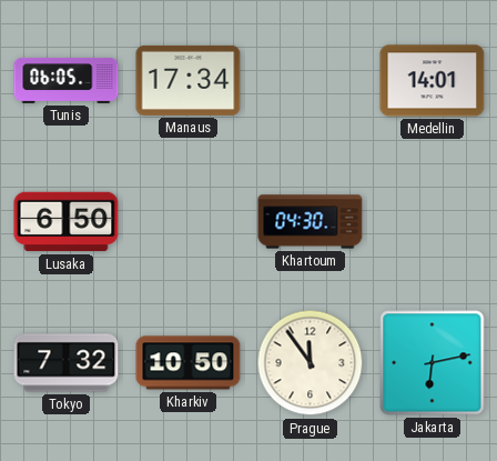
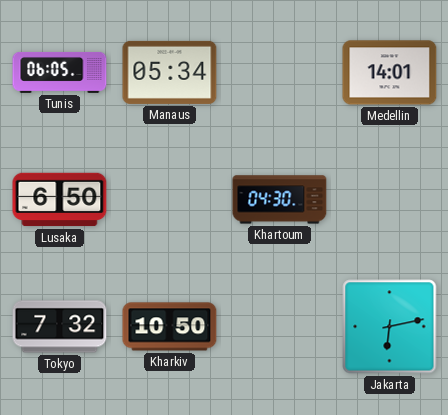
Manaus: 17:34 -> 05:34
Prague: 11:54 -> none
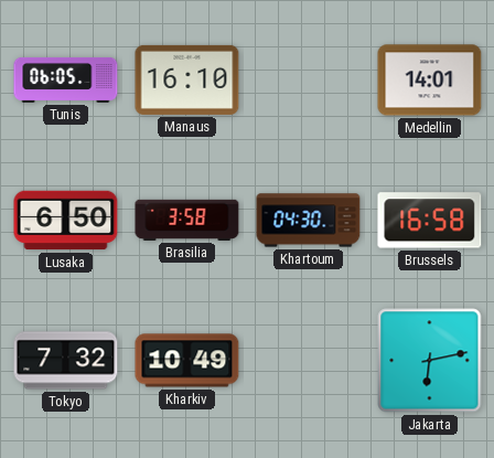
Manaus: 05:34 -> 16:10
Brasilia: none -> 3:58
Brussels: none -> 16:58
Kharkiv: 10:50 -> 10:49
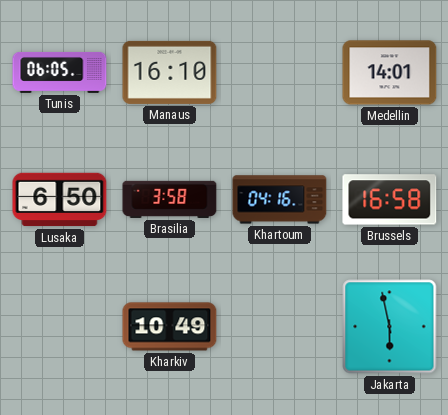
Khartoum: 04:30 -> 04:16
Tokyo: 7:32 -> none
Jakarta: 6:13 -> 5:58
